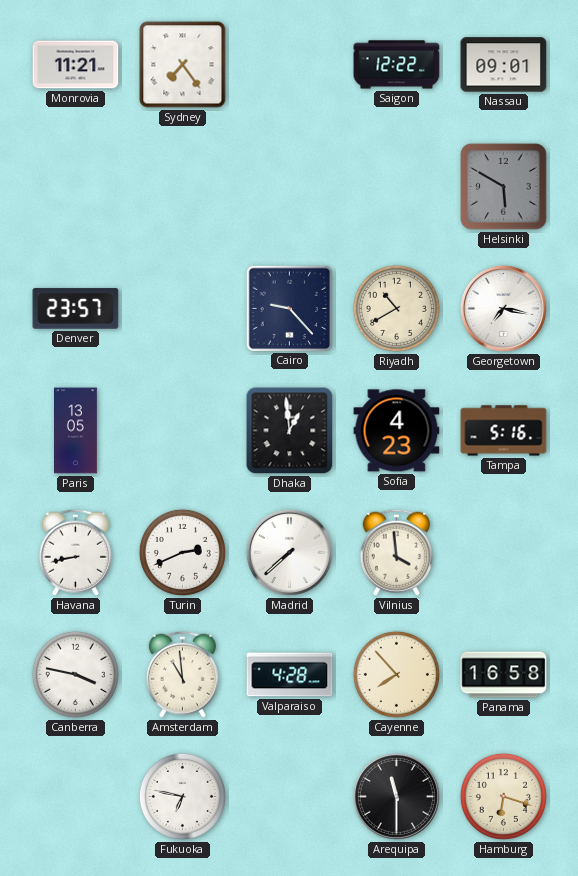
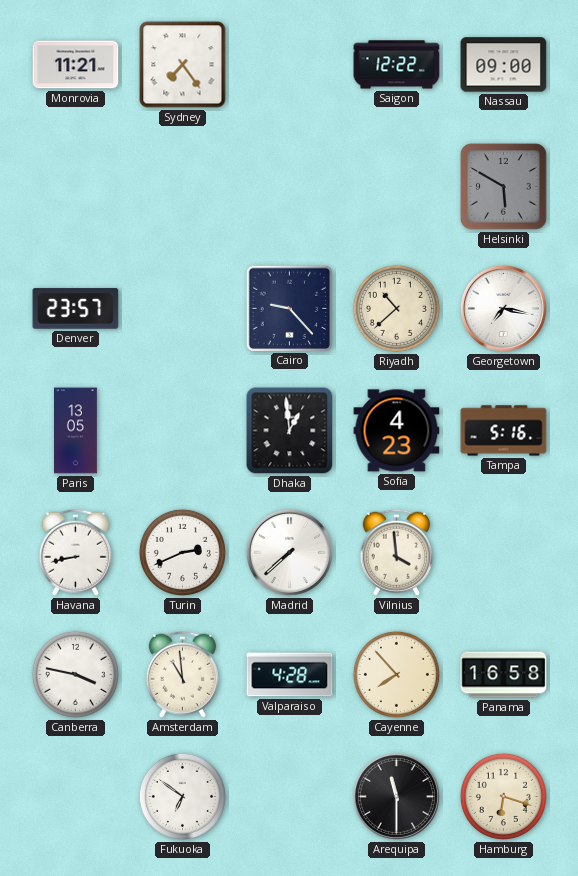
Nassau: 09:01 -> 09:00
Riyadh: 10:40 -> 10:38
Fukuoka: 6:47 -> 6:51
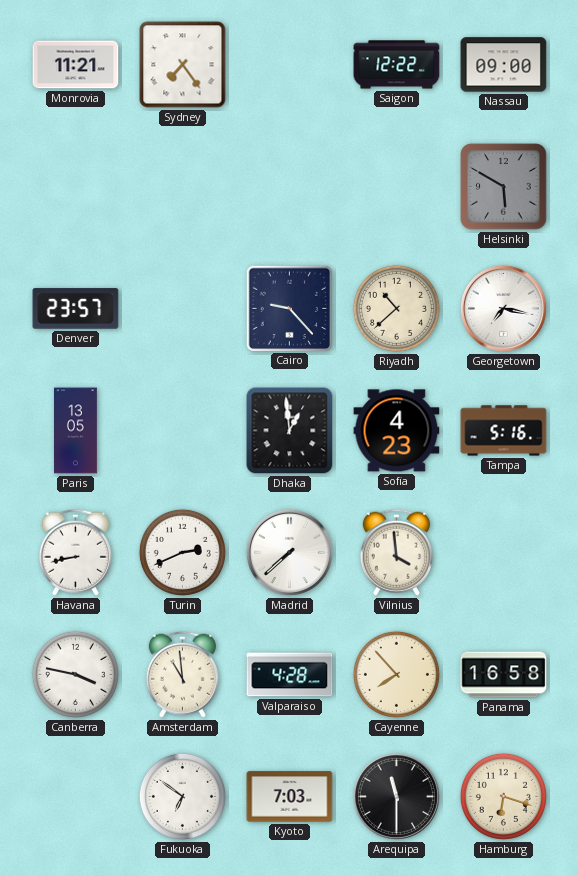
Kyoto: none -> 7:03
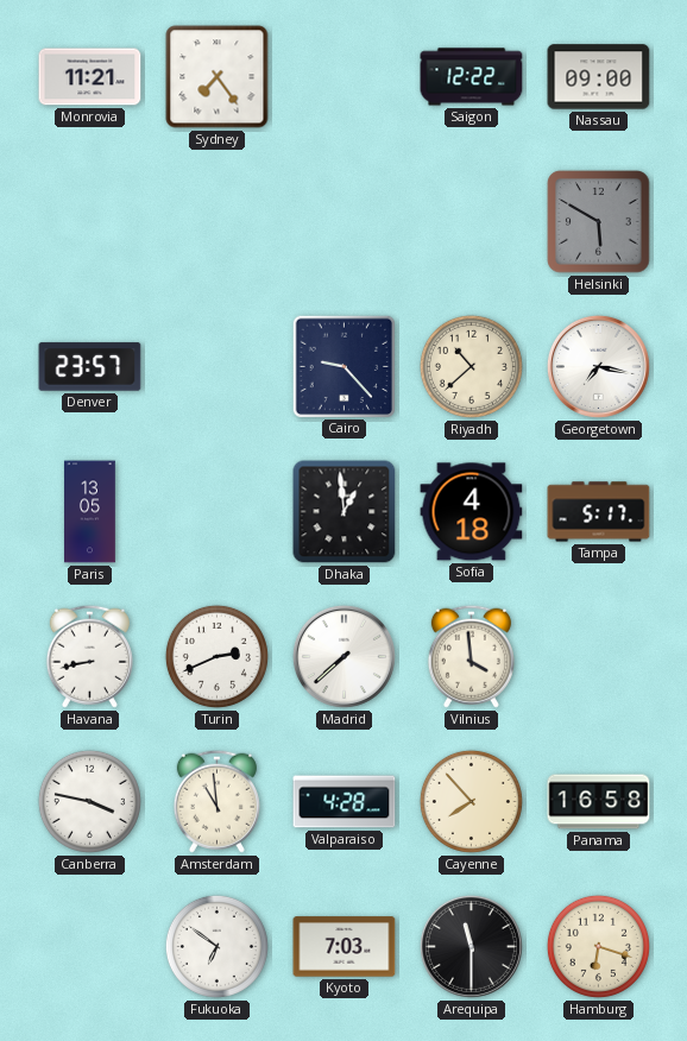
Sofia: 4:23 -> 4:18
Tampa: 5:16 -> 5:17
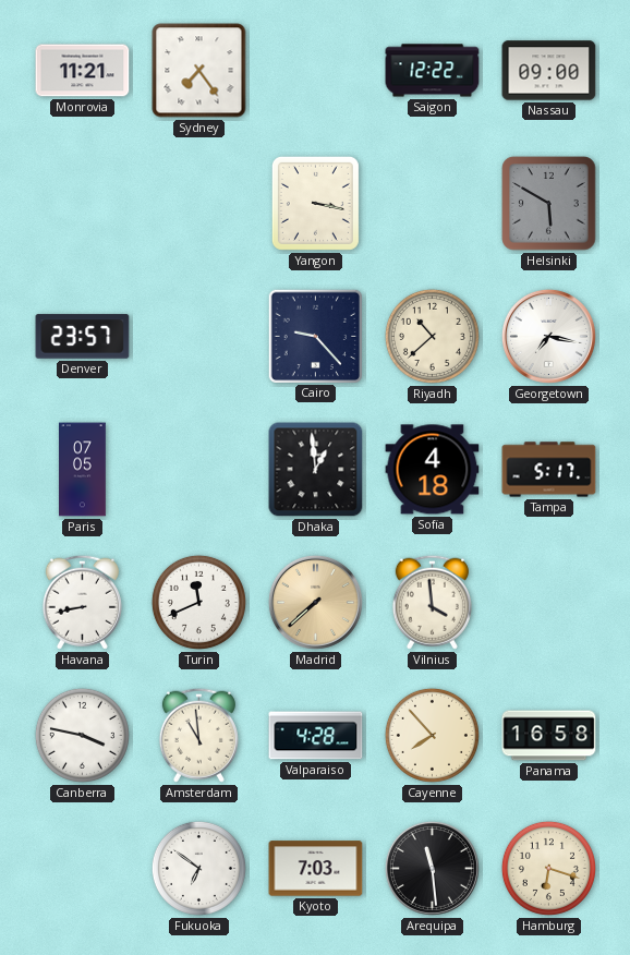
Yangon: none -> 3:17
Paris: 13:05 -> 07:05
Turin: 2:41 -> 11:41
Madrid dial: white -> champagne
Arequipa: 11:30 -> 11:29
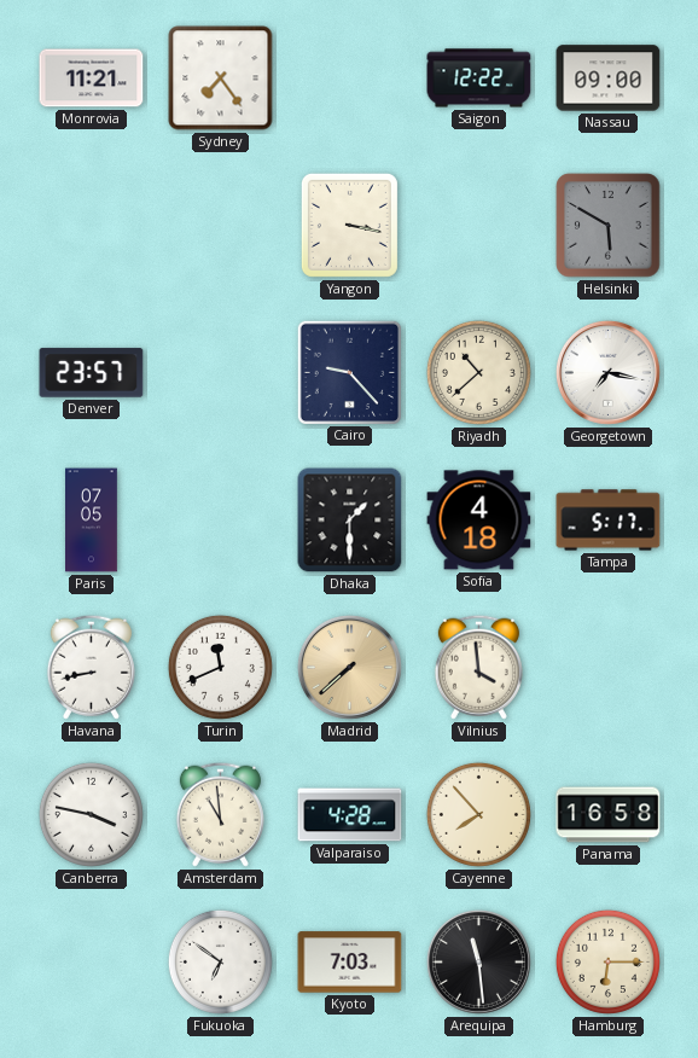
Dhaka: 12:59 -> 1:30
Hamburg: 6:18 -> 6:15
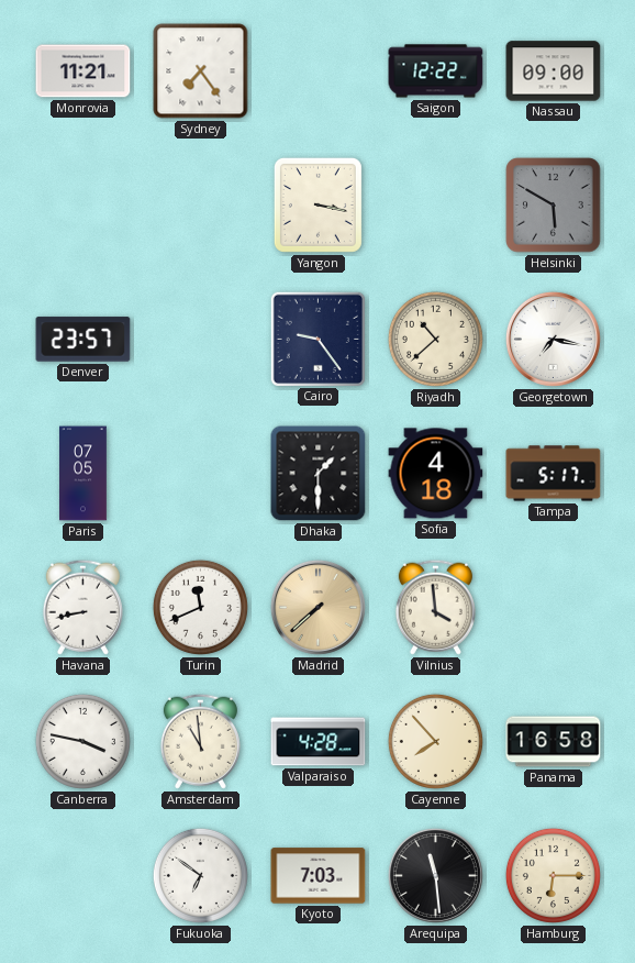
Cairo: 9:23 -> 9:24
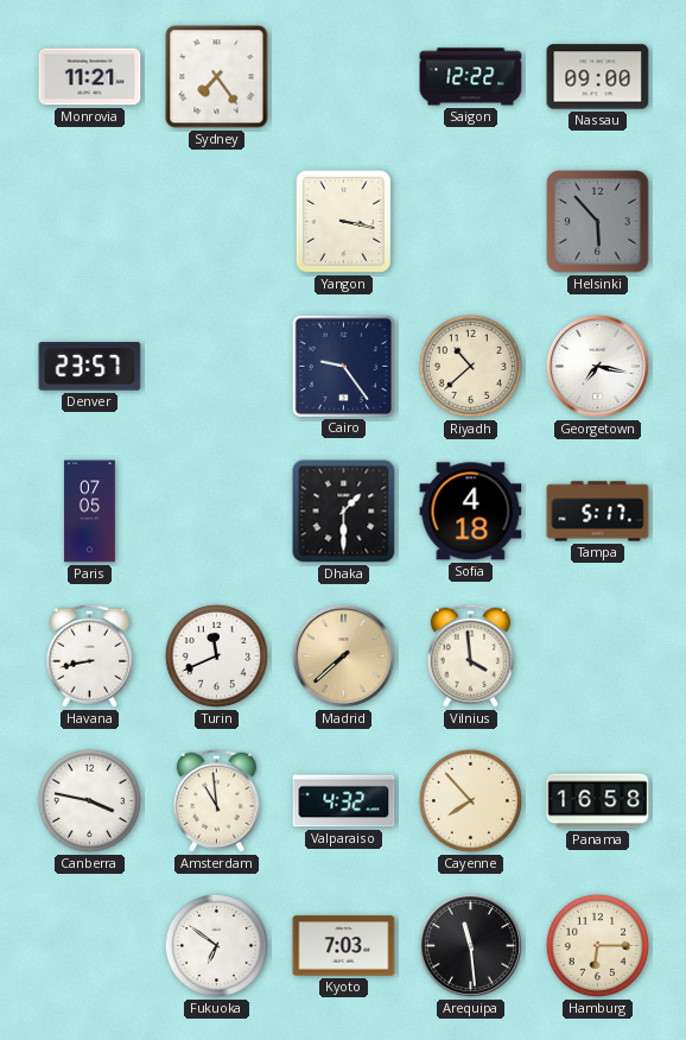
Helsinki: 5:50 -> 5:53
Valparaiso: 4:28 -> 4:32
